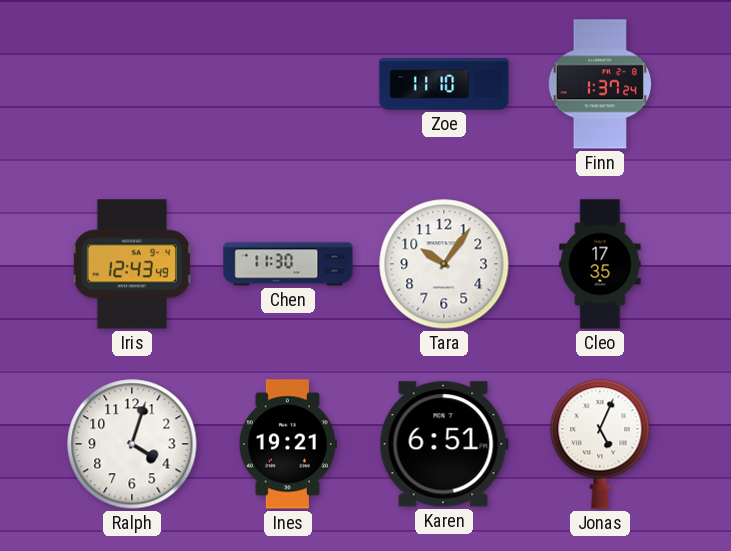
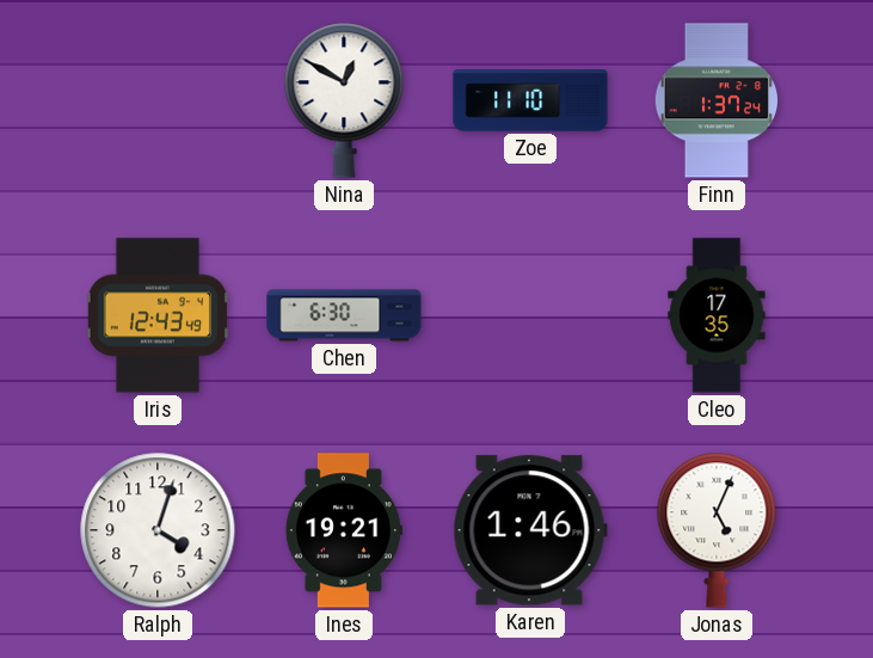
Nina: none -> 12:50
Chen: 11:30 -> 6:30
Tara: 10:06 -> none
Karen: 6:51 -> 1:46
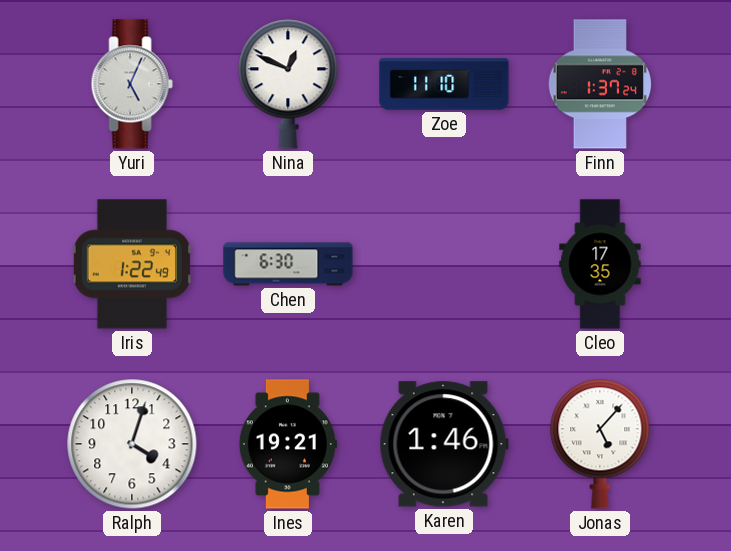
Yuri: none -> 5:04
Nina: 12:50 -> 12:49
Iris: 12:43 -> 1:22
Jonas: 5:04 -> 5:07
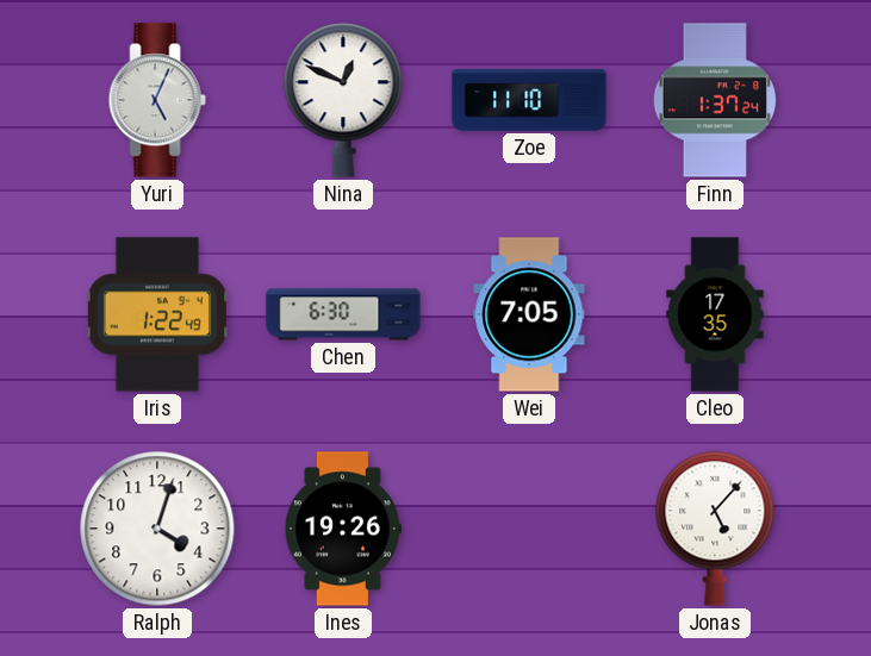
Wei: none -> 7:05
Ines: 19:21 -> 19:26
Karen: 1:46 -> none
